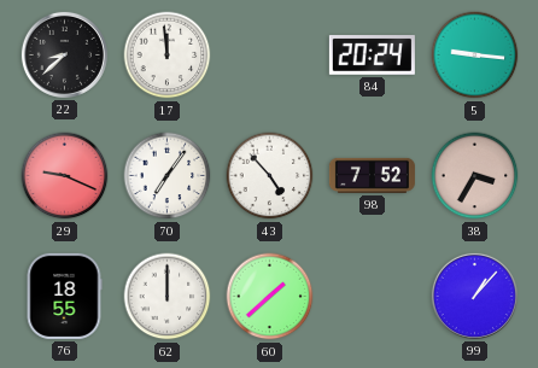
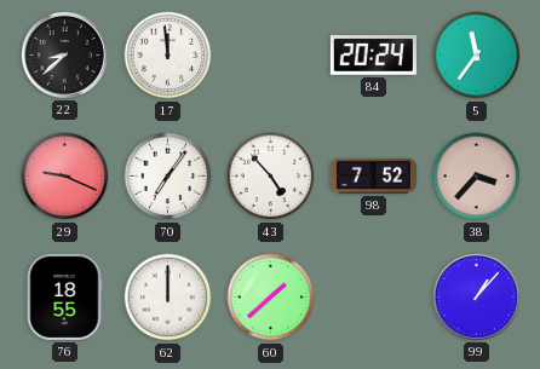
5: 9:16 -> 11:36
38: 3:35 -> 3:37
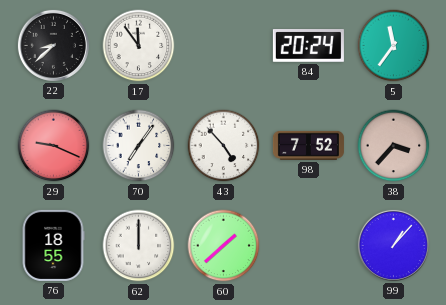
17: 11:59 -> 11:54
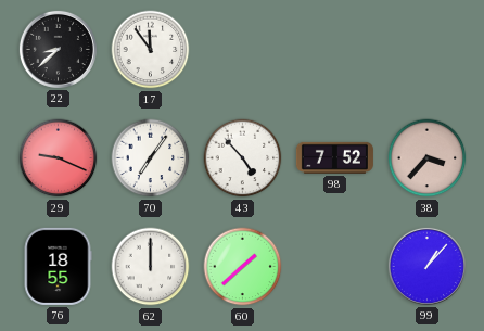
84: 20:24 -> none
5: 11:36 -> none
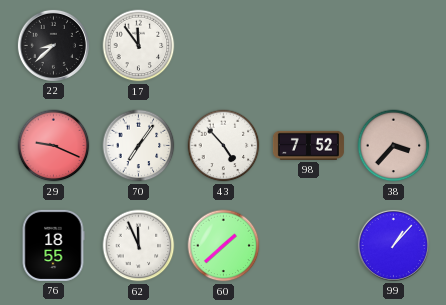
62: 12:00 -> 11:56
